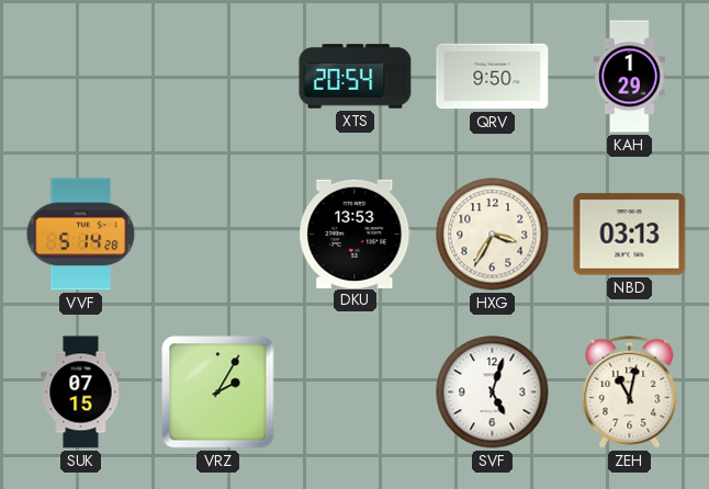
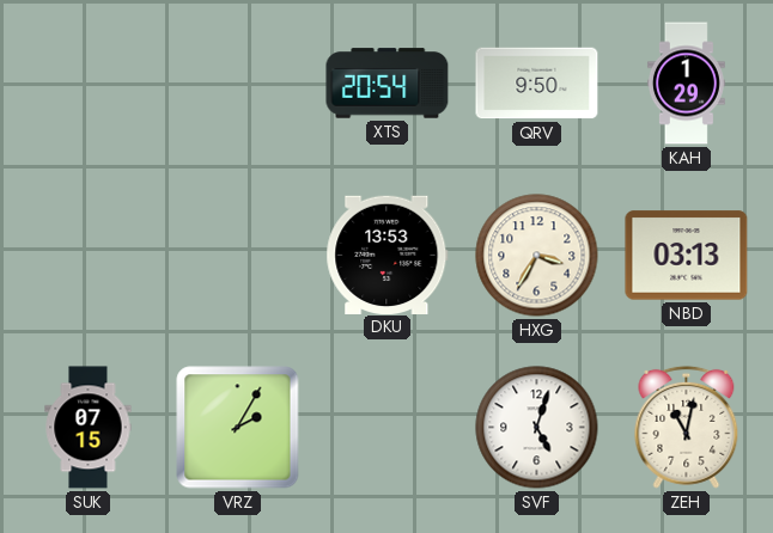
VVF: 5:14 -> none
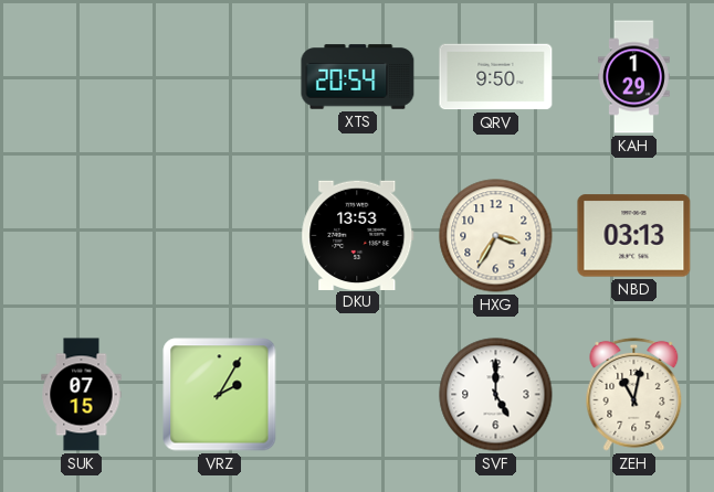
SVF: 5:03 -> 5:00
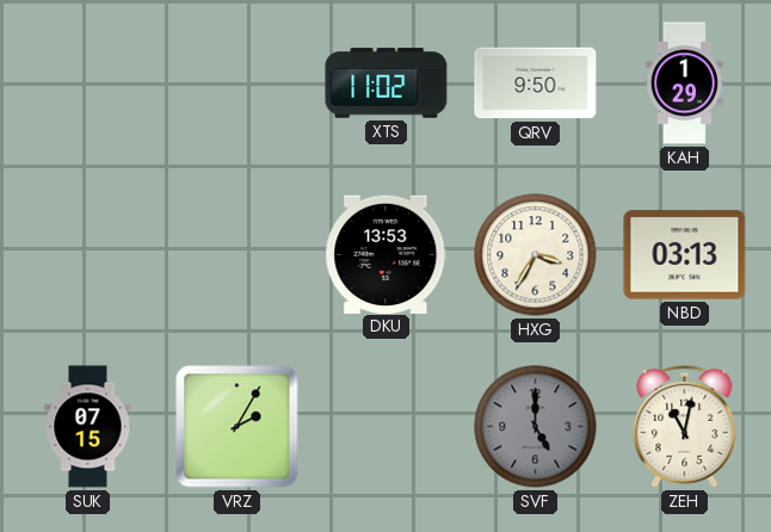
XTS: 20:54 -> 11:02
SVF dial: white -> grey
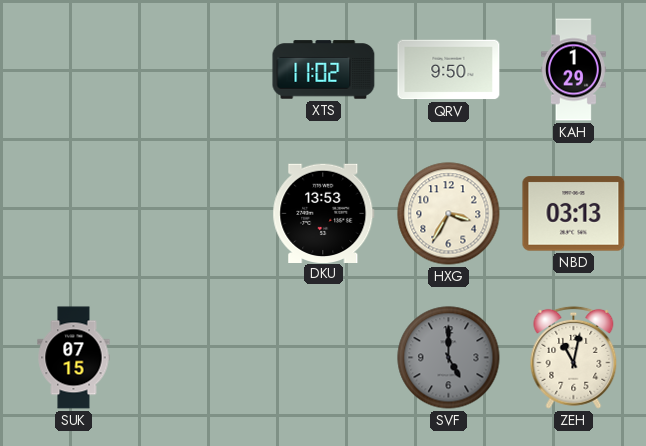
VRZ: 2:05 -> none
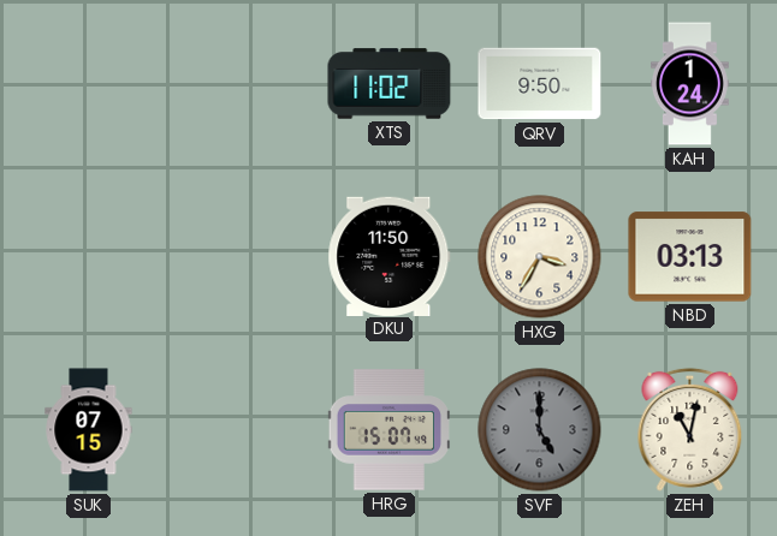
KAH: 1:29 -> 1:24
DKU: 13:53 -> 11:50
HRG: none -> 15:07
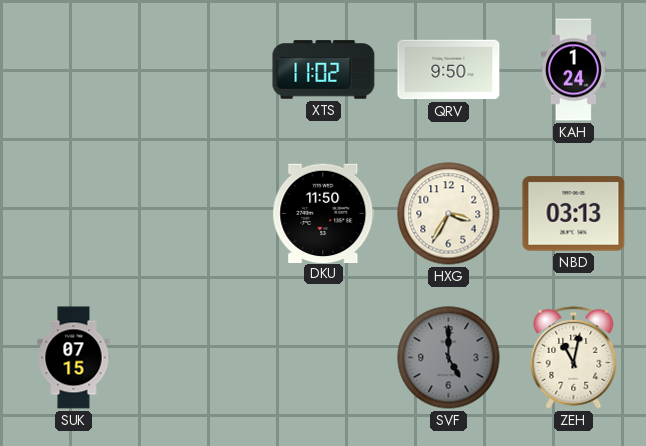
HRG: 15:07 -> none
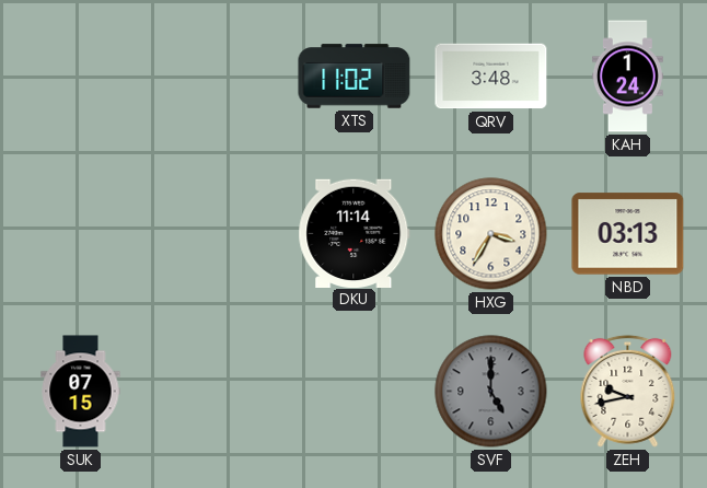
QRV: 9:50 -> 3:48
DKU: 11:50 -> 11:14
ZEH: 11:02 -> 9:43
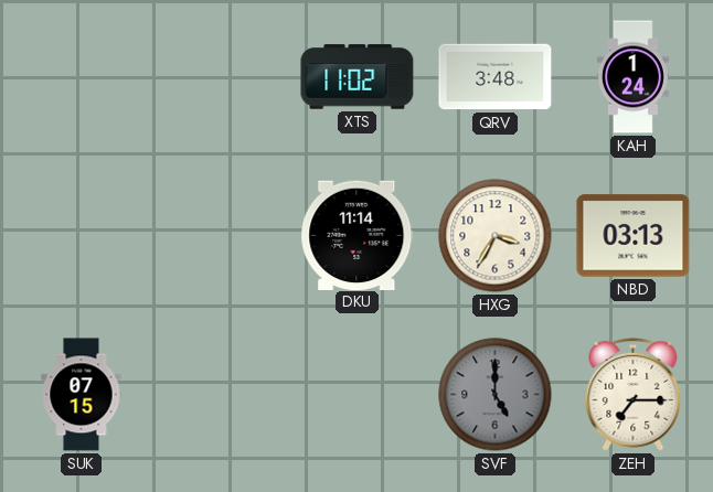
ZEH: 9:43 -> 7:15
